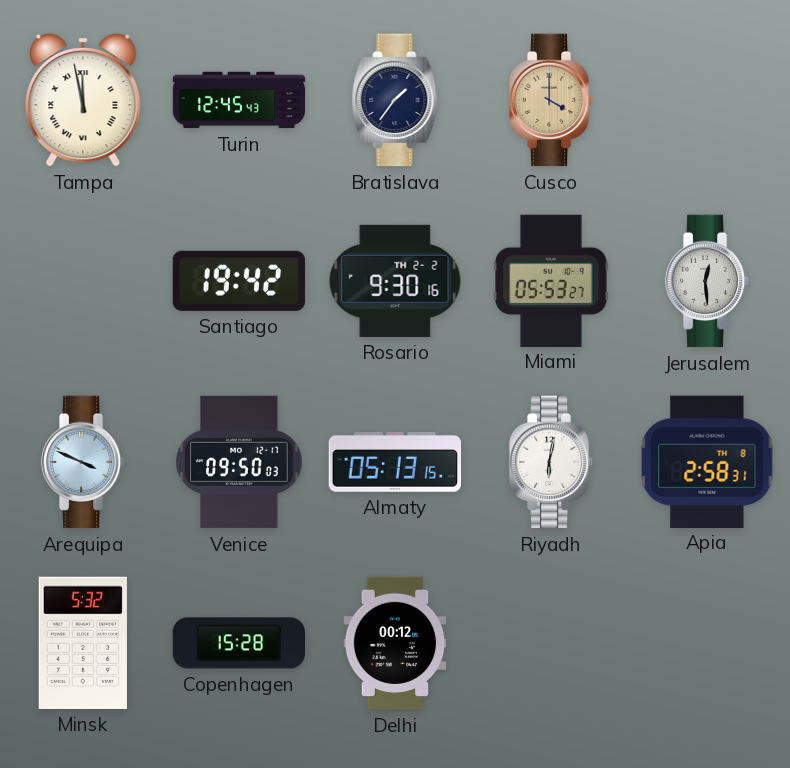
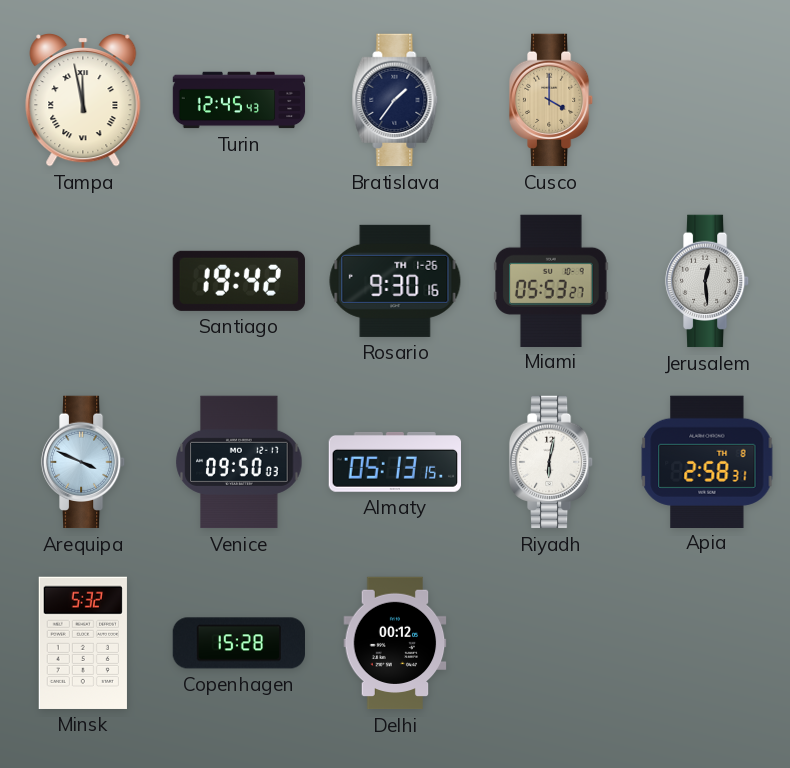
Rosario date: TH 2-2 -> TH 1-26
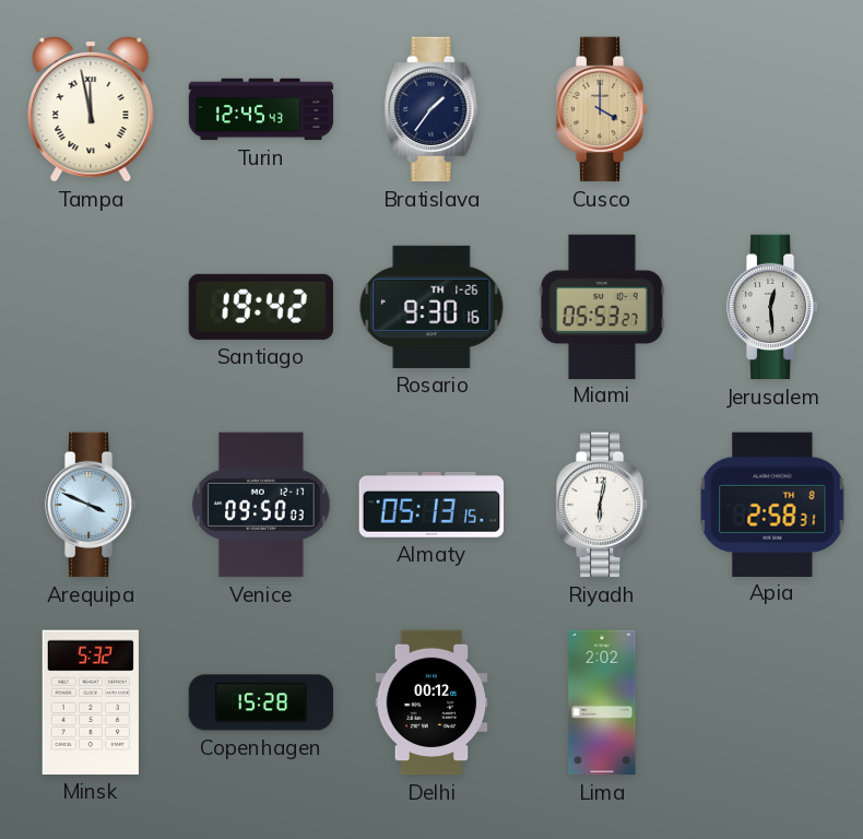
Lima: none -> 2:02
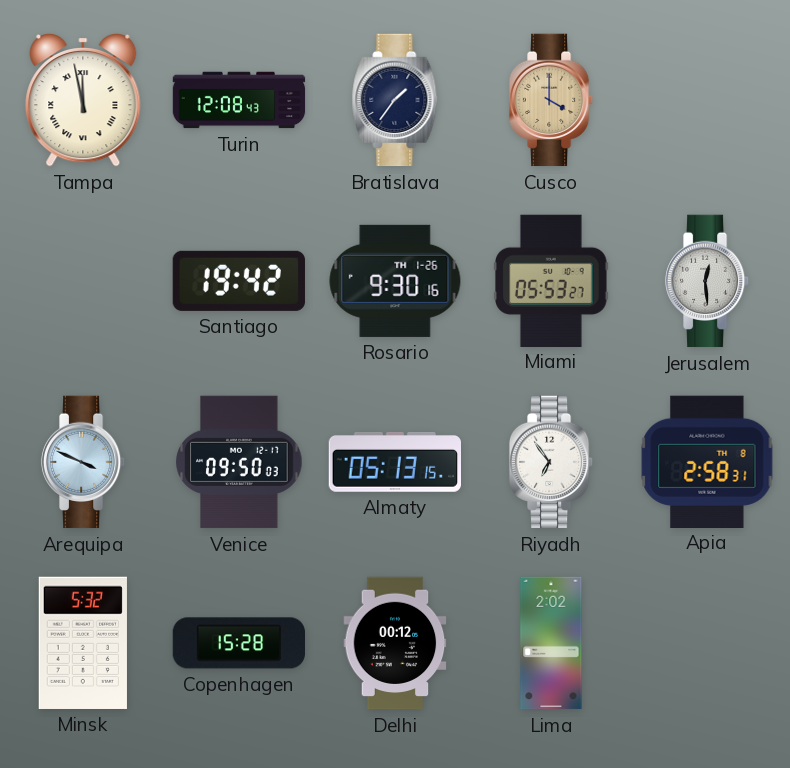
Turin: 12:45 -> 12:08
Riyadh: 6:02 -> 6:54
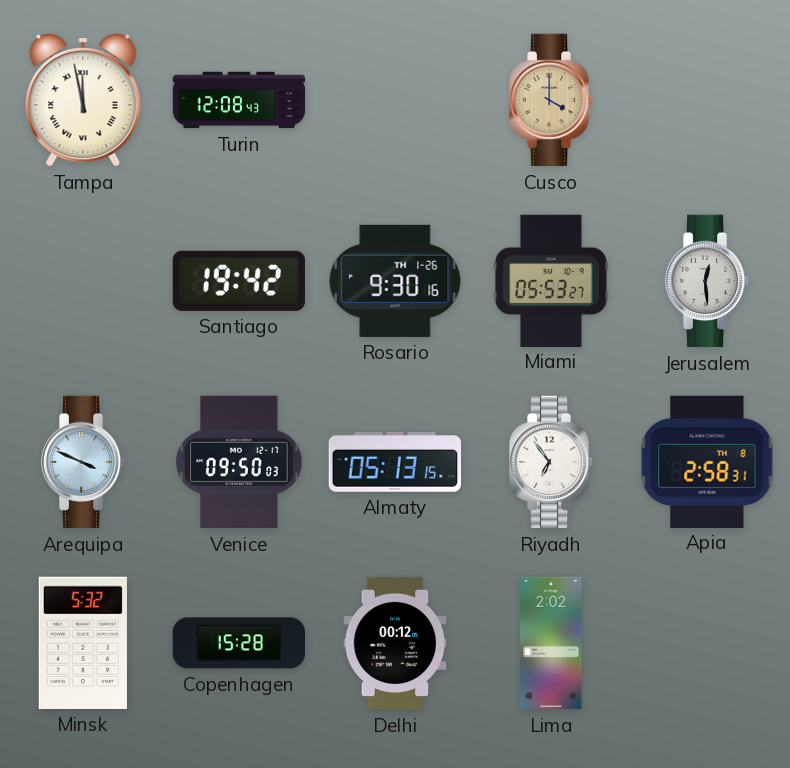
Bratislava: 1:36 -> none
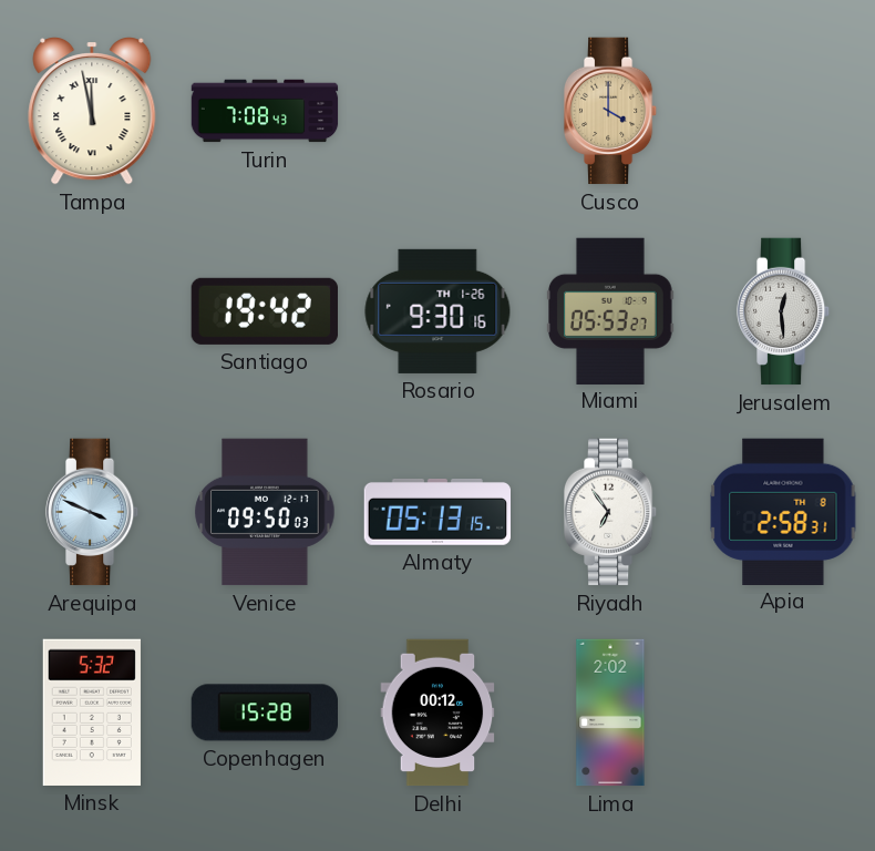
Turin: 12:08 -> 7:08
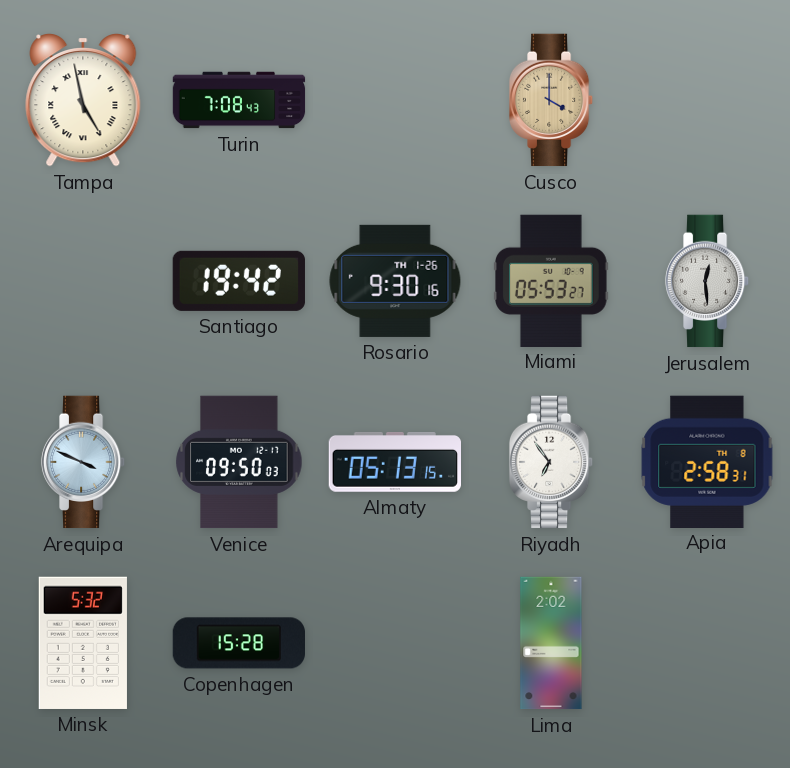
Tampa: 11:58 -> 4:58
Delhi: 00:12 -> none
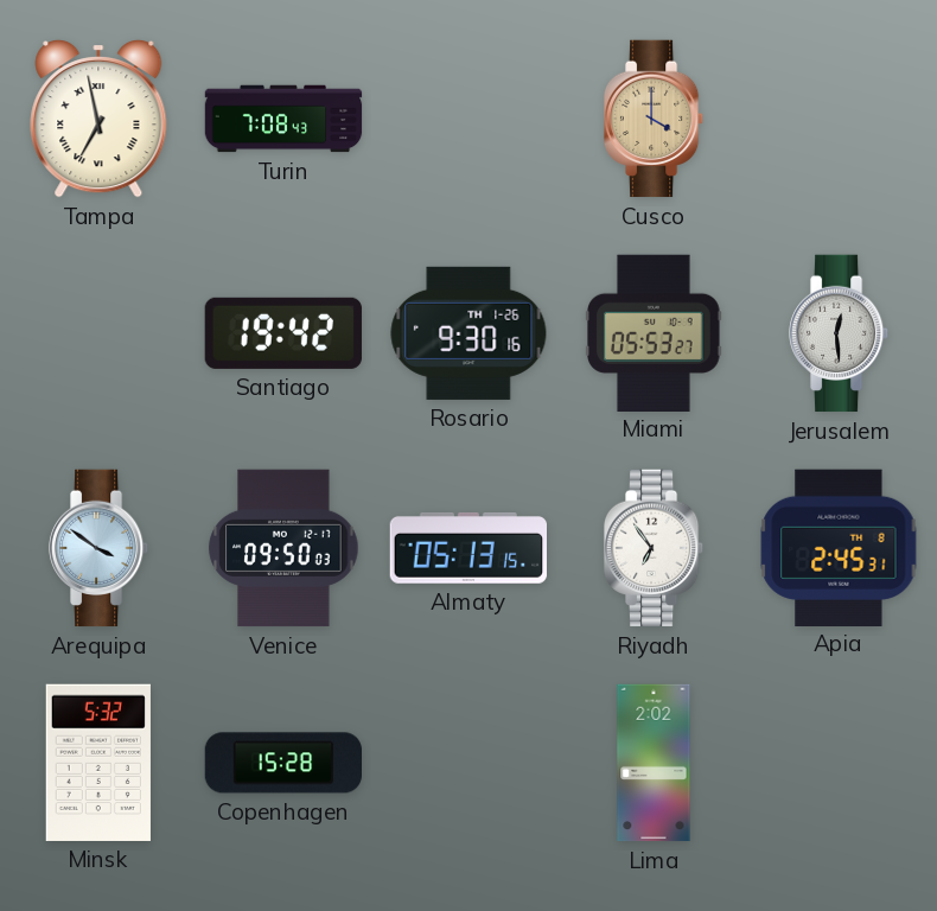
Tampa: 4:58 -> 6:58
Arequipa: 3:49 -> 3:51
Apia: 2:58 -> 2:45
